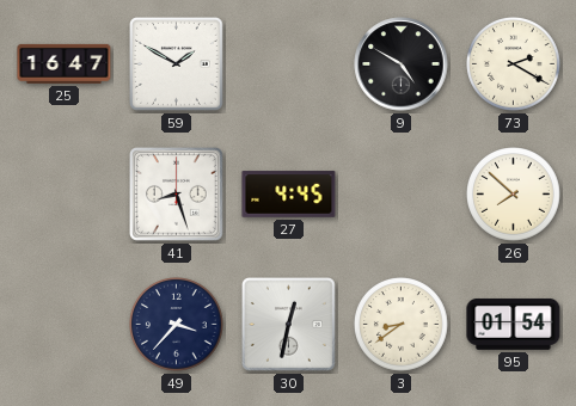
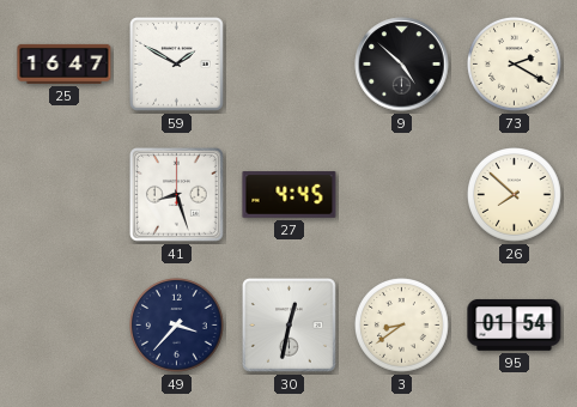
9: 4:50 -> 4:52
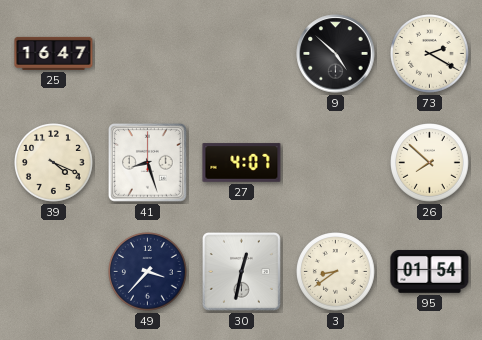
59: 1:50 -> none
39: none -> 4:19
27: 4:45 -> 4:07
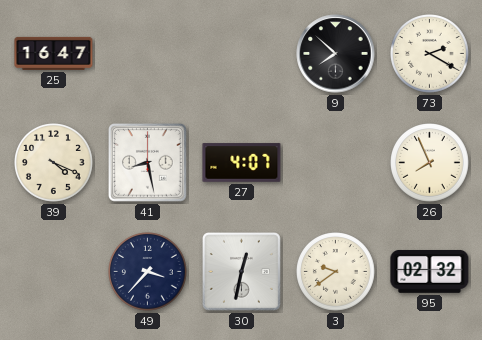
9: 4:52 -> 7:52
41: 8:27 -> 8:28
26: 7:52 -> 7:56
3: 8:39 -> 9:39
95: 01:54 -> 02:32
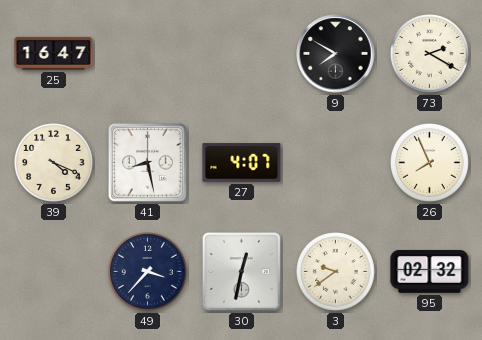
9: 7:52 -> 7:50
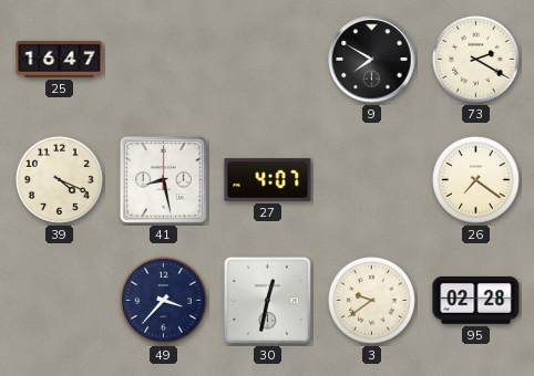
26: 7:56 -> 7:21
95: 02:32 -> 02:28
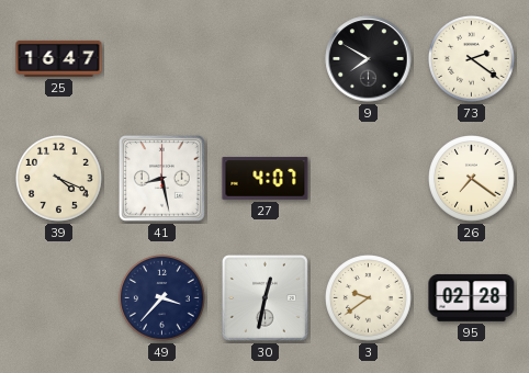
73: 2:20 -> 2:21
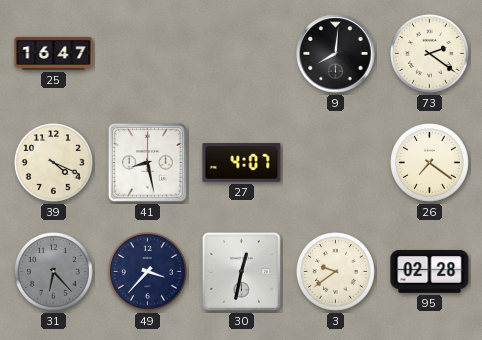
9: 7:50 -> 8:01
31: none -> 6:23
